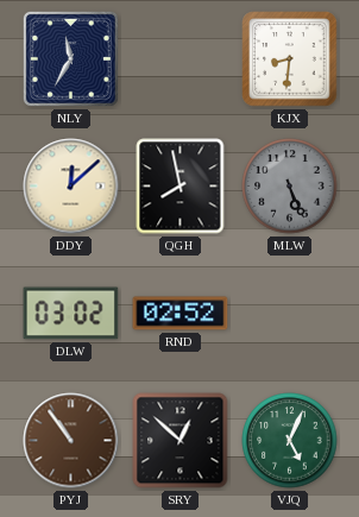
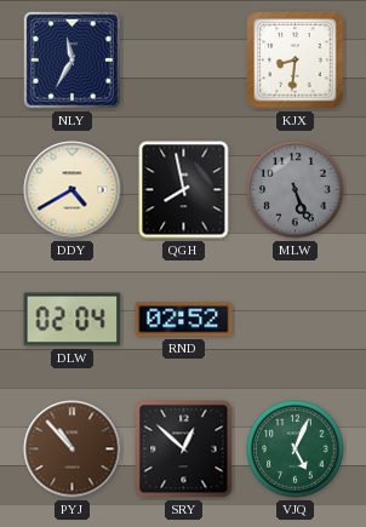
DDY: 12:08 -> 4:40
DLW: 03:02 -> 02:04
PYJ: 10:54 -> 10:53
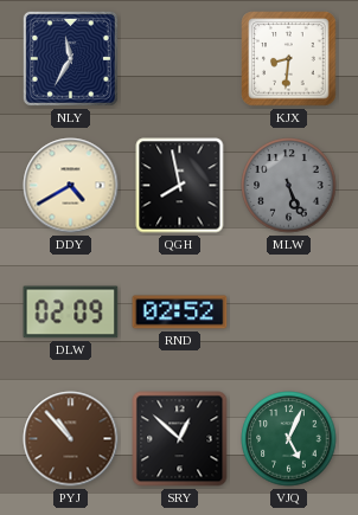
DLW: 02:04 -> 02:09
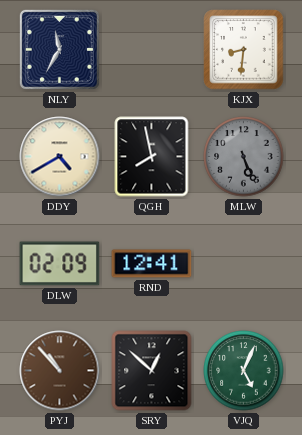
RND: 02:52 -> 12:41
